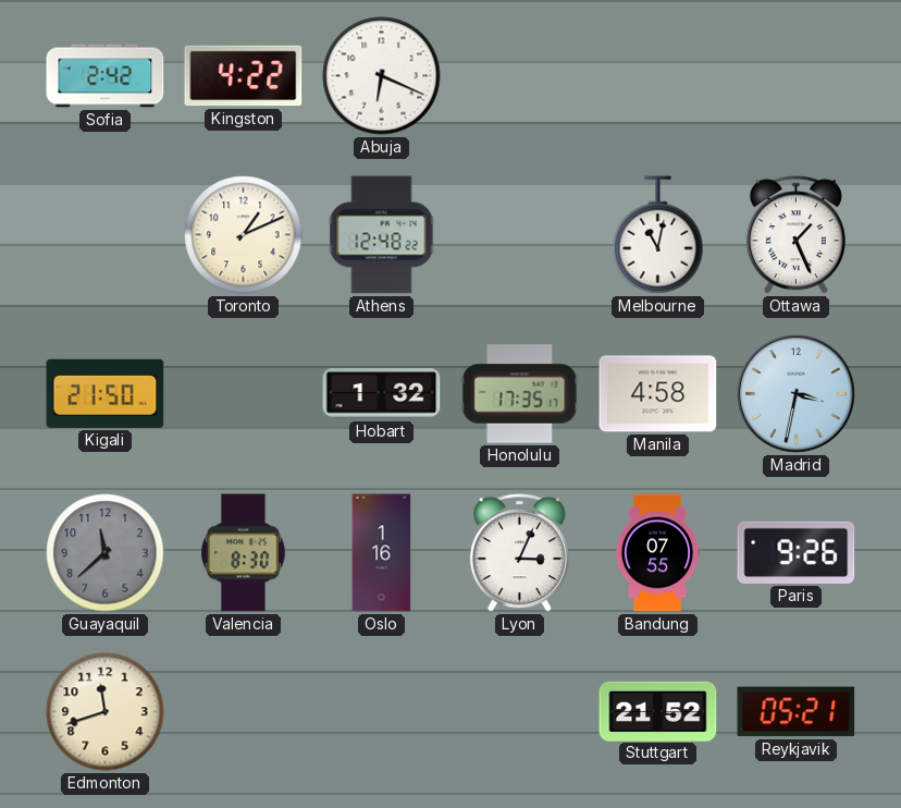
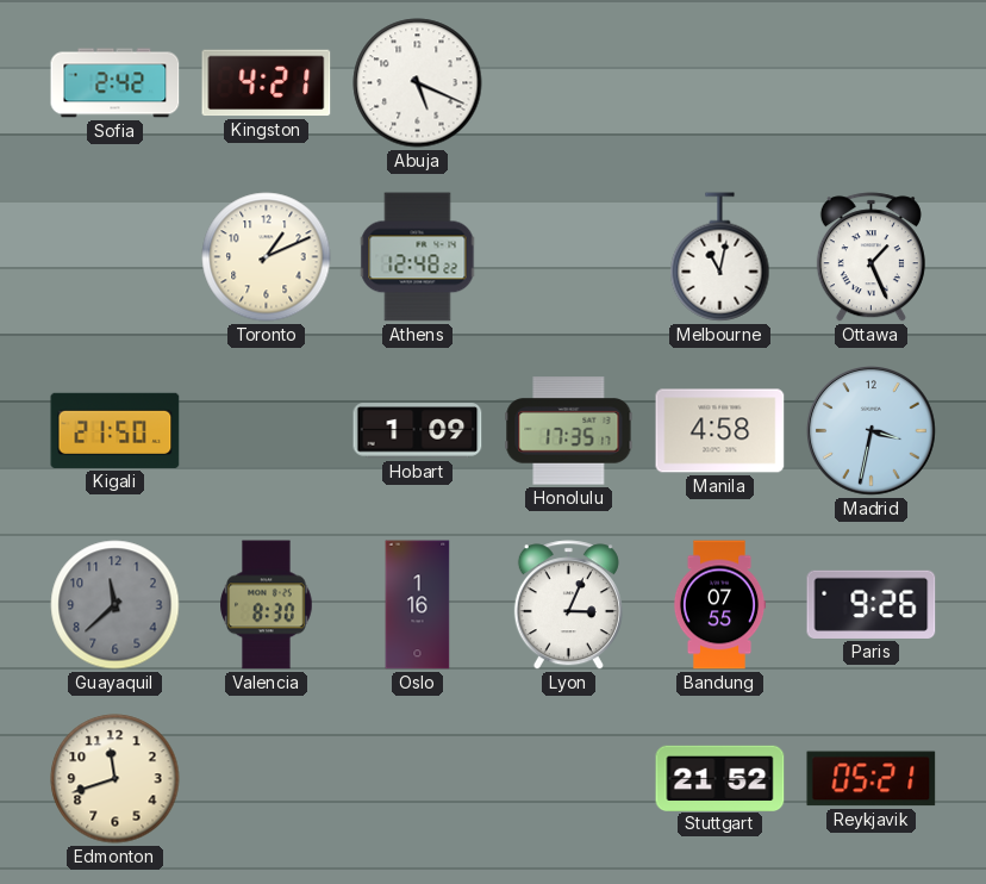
Kingston: 4:22 -> 4:21
Abuja: 6:19 -> 5:19
Hobart: 1:32 -> 1:09
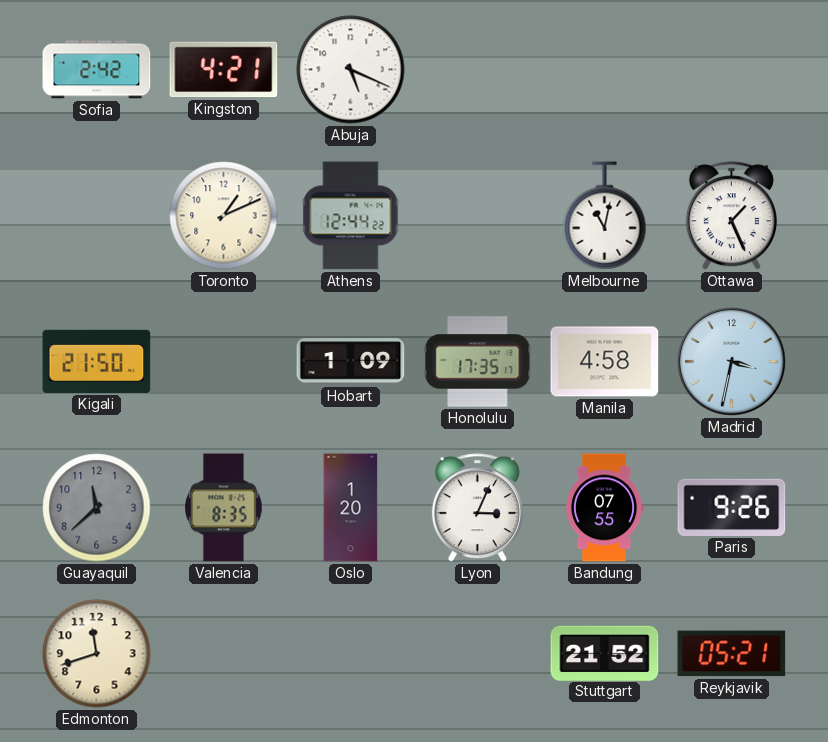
Athens: 12:48 -> 12:44
Valencia: 8:30 -> 8:35
Oslo: 1:16 -> 1:20
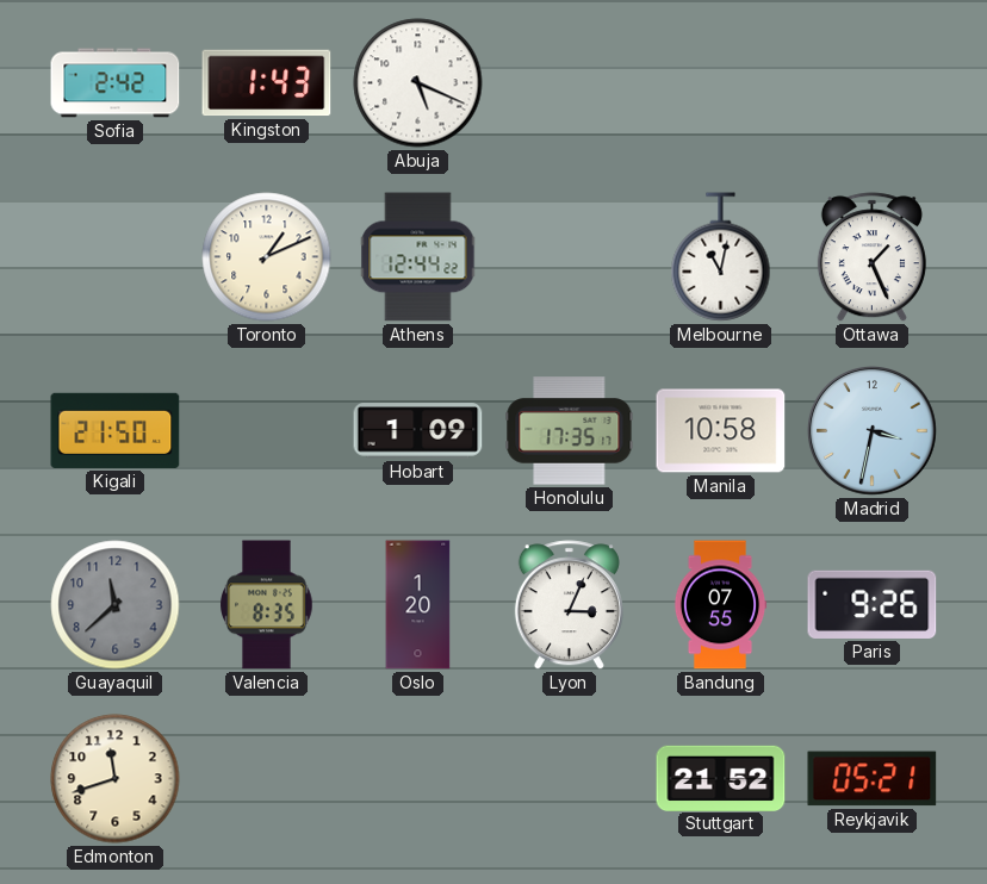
Kingston: 4:21 -> 1:43
Manila: 4:58 -> 10:58
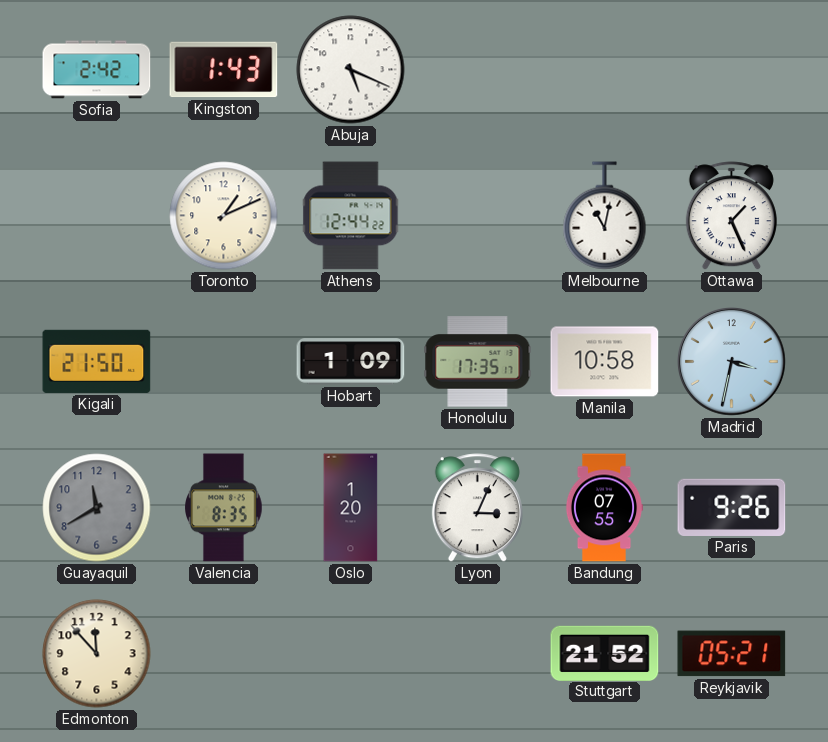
Guayaquil: 11:38 -> 11:40
Edmonton: 11:42 -> 11:53
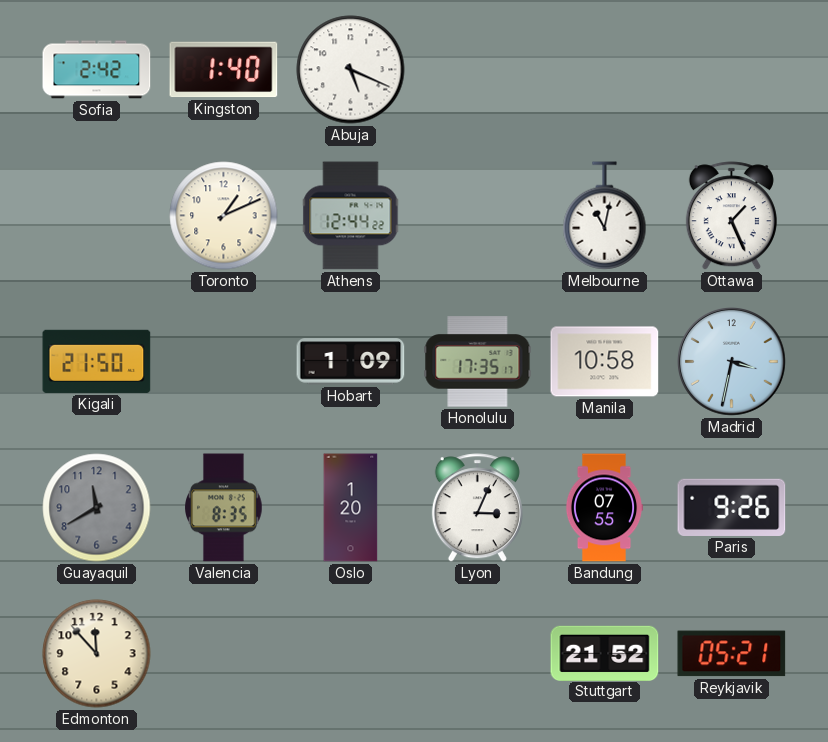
Kingston: 1:43 -> 1:40
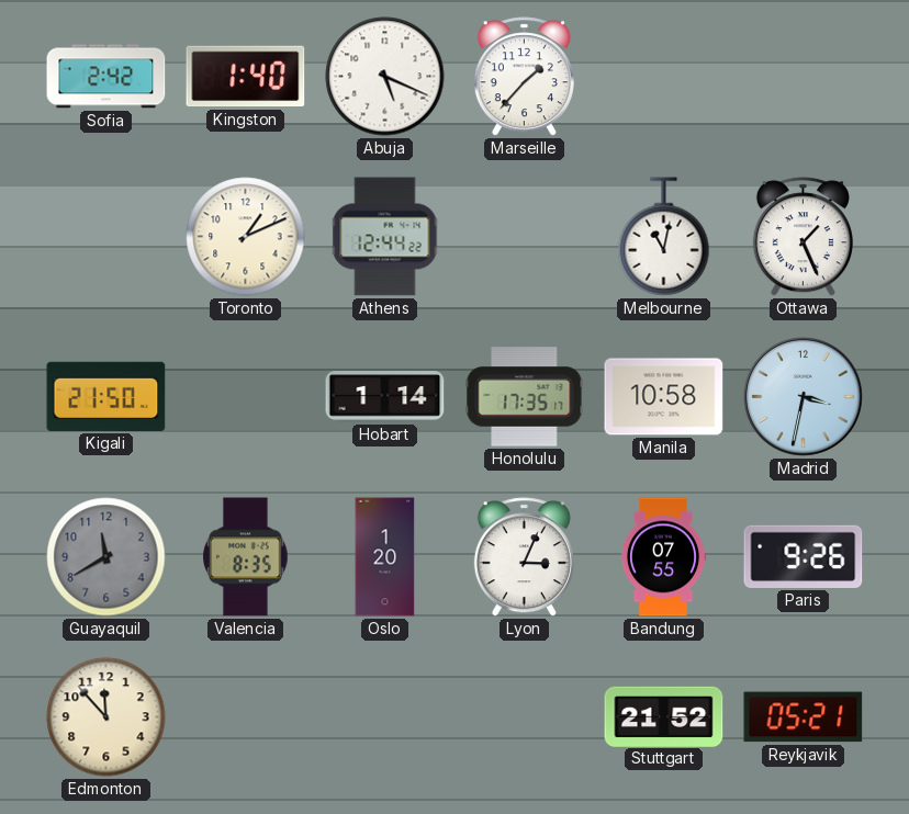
Marseille: none -> 1:37
Hobart: 1:09 -> 1:14
